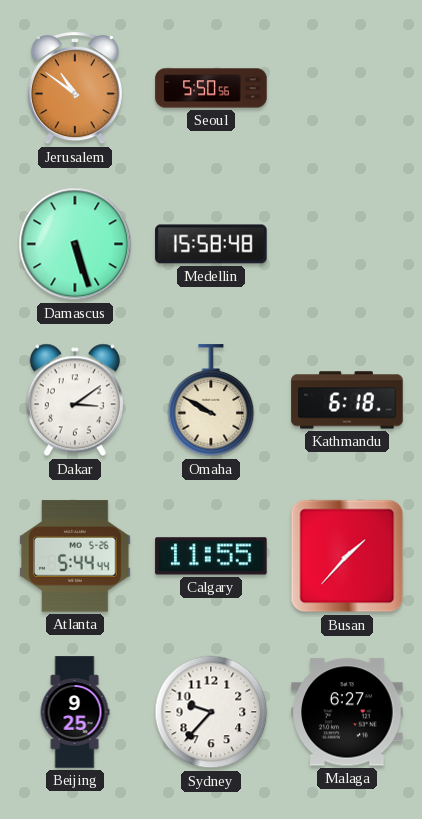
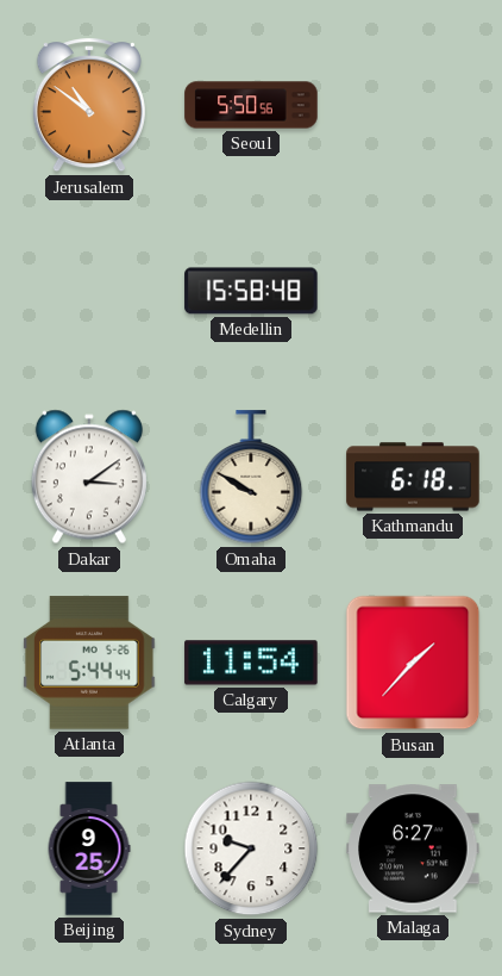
Damascus: 5:27 -> none
Calgary: 11:55 -> 11:54
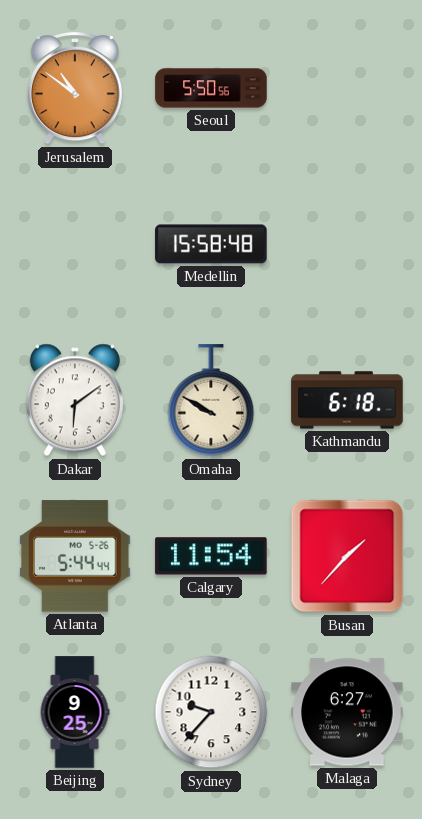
Dakar: 3:09 -> 6:09
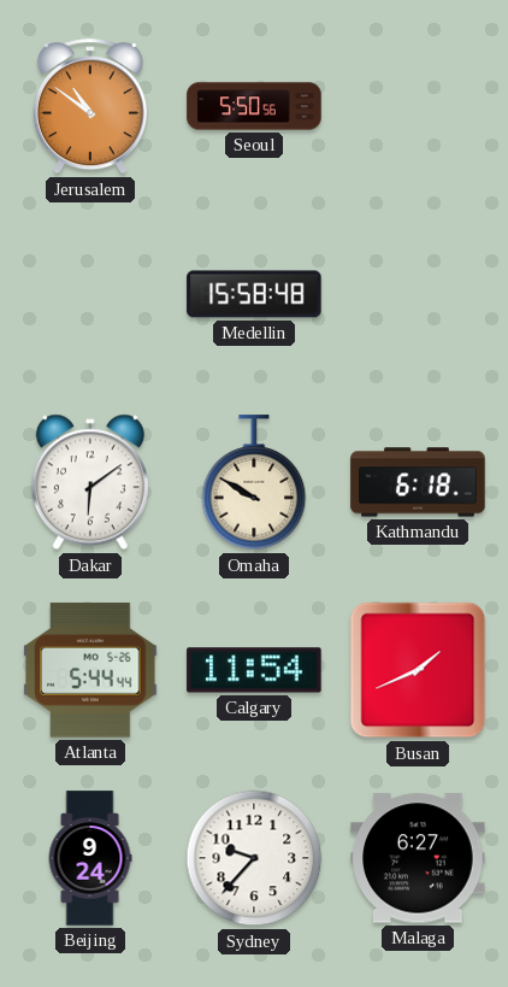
Busan: 1:37 -> 1:41
Beijing: 9:25 -> 9:24
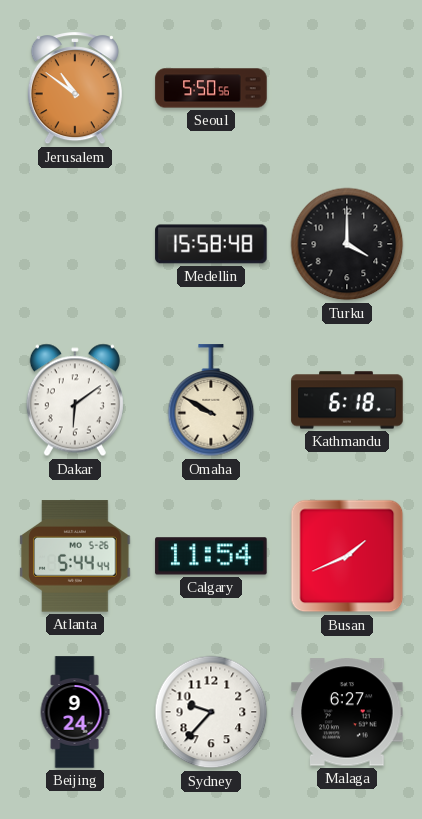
Turku: none -> 4:00
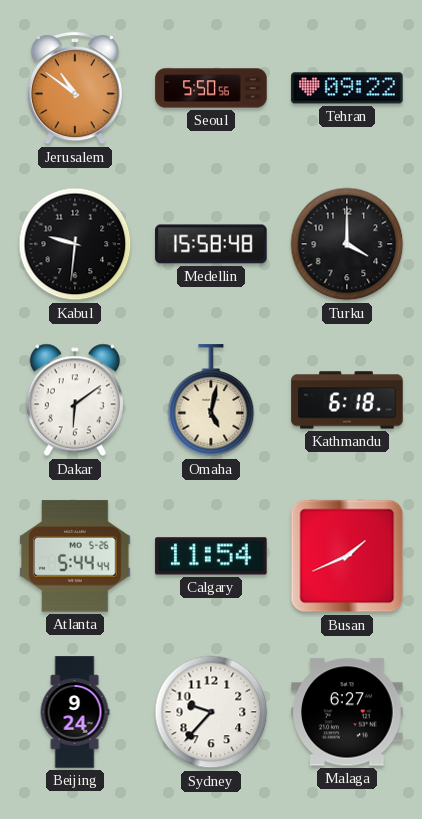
Tehran: none -> 09:22
Kabul: none -> 9:31
Omaha: 9:50 -> 5:02
